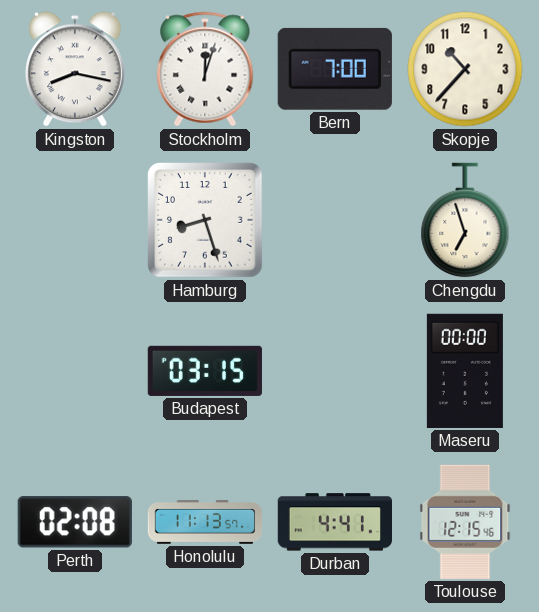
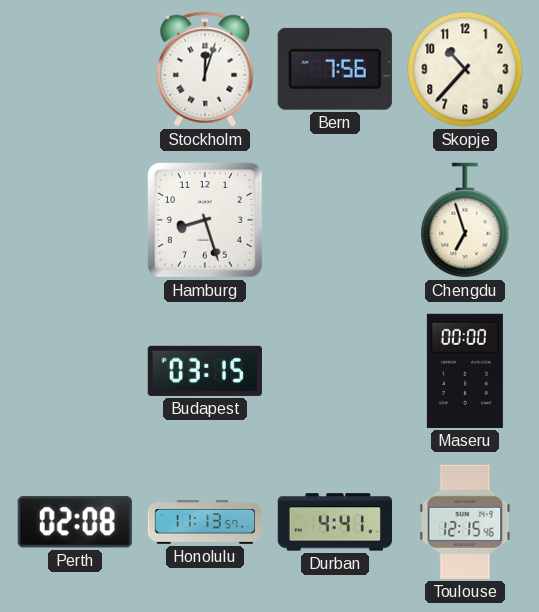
Kingston: 8:17 -> none
Bern: 7:00 -> 7:56
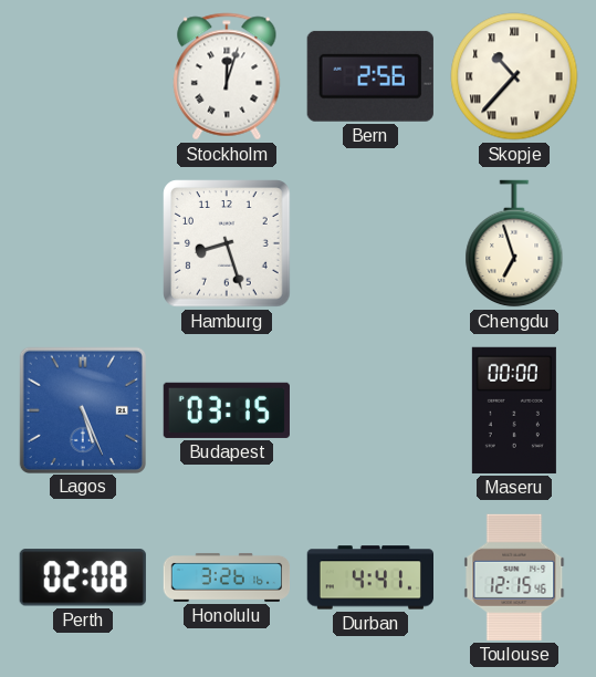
Bern: 7:56 -> 2:56
Skopje numerals: Arabic -> Roman
Lagos: none -> 5:26
Honolulu: 11:13 -> 3:26
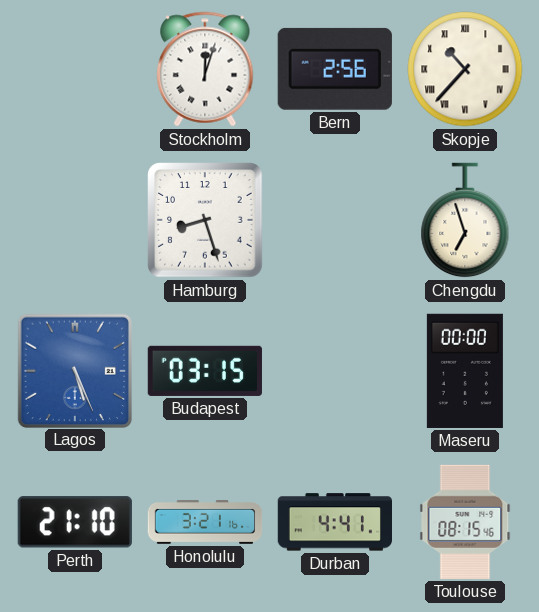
Perth: 02:08 -> 21:10
Honolulu: 3:26 -> 3:21
Toulouse: 12:15 -> 08:15
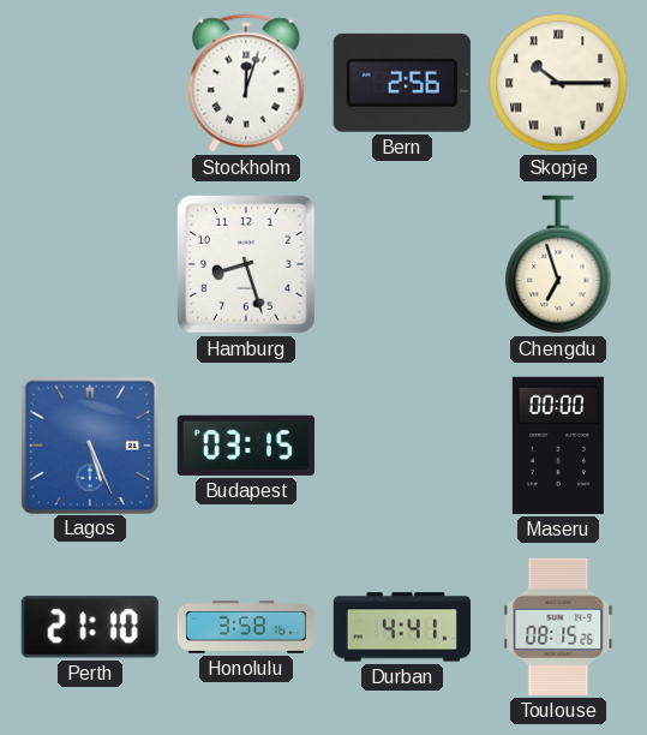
Skopje: 10:37 -> 10:15
Honolulu: 3:21 -> 3:58
Toulouse: 08:15:46 -> 08:15:26
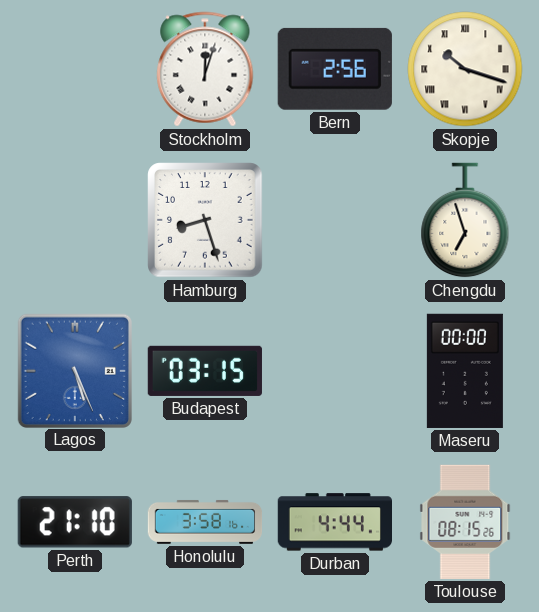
Skopje: 10:15 -> 10:18
Durban: 4:41 -> 4:44
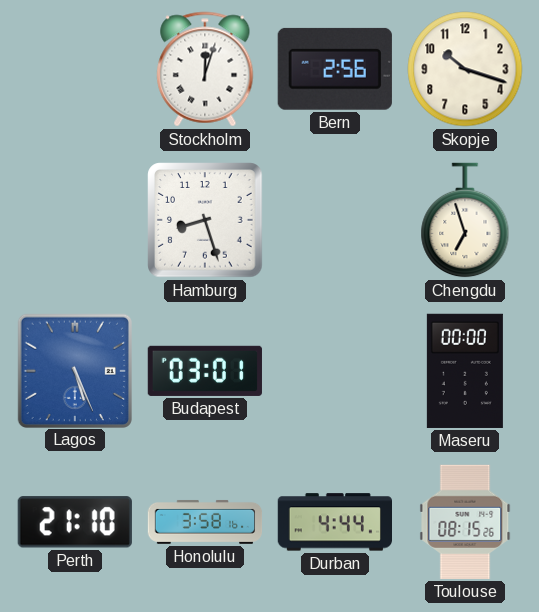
Skopje numerals: Roman -> Arabic
Budapest: 03:15 -> 03:01
